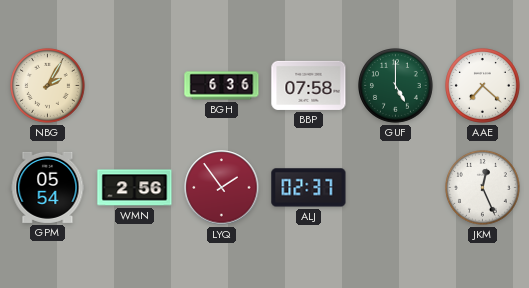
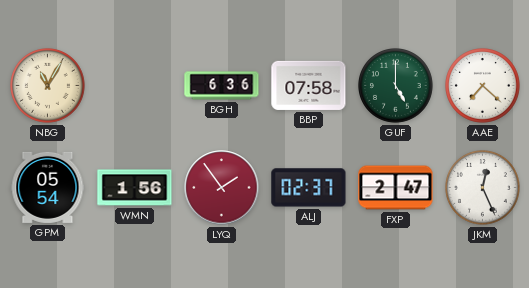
NBG: 2:05 -> 11:05
WMN: 2:56 -> 1:56
FXP: none -> 2:47
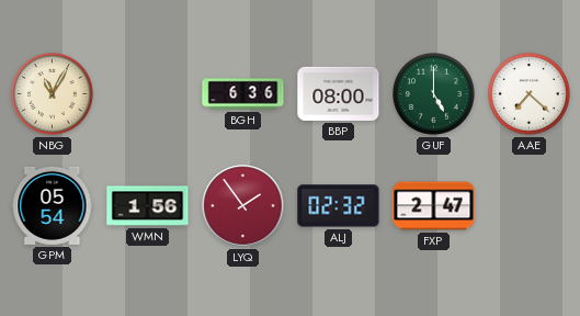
BBP: 07:58 -> 08:00
ALJ: 02:37 -> 02:32
JKM: 12:26 -> none
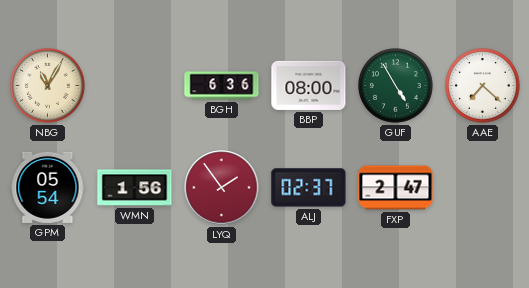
GUF: 5:00 -> 4:55
ALJ: 02:32 -> 02:37
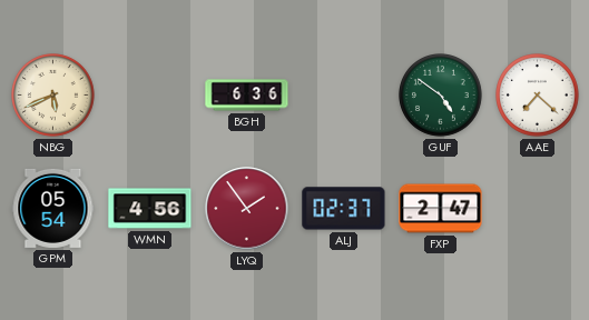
NBG: 11:05 -> 5:41
BBP: 08:00 -> none
GUF: 4:55 -> 4:51
WMN: 1:56 -> 4:56
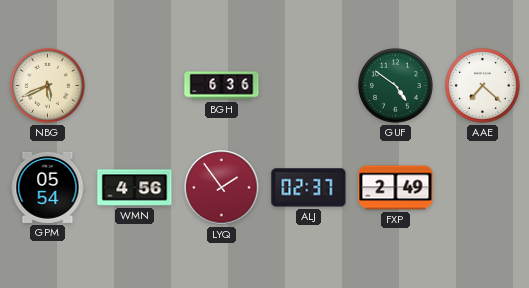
FXP: 2:47 -> 2:49
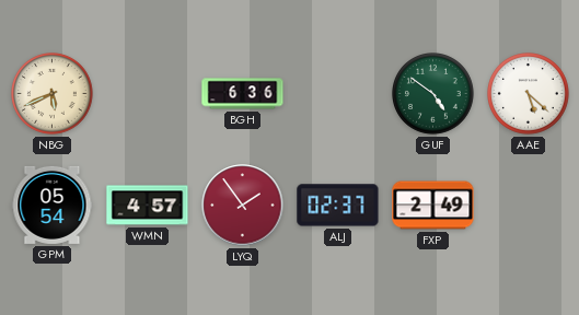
AAE: 7:22 -> 5:22
WMN: 4:56 -> 4:57
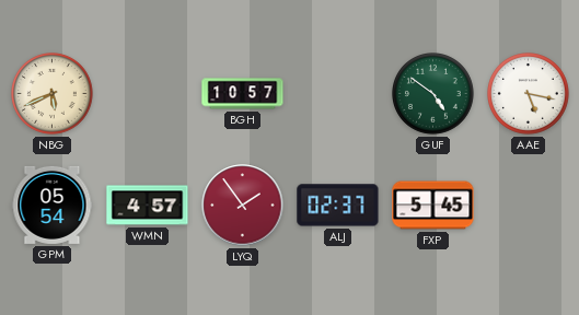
BGH: 6:36 -> 10:57
AAE: 5:22 -> 5:17
FXP: 2:49 -> 5:45
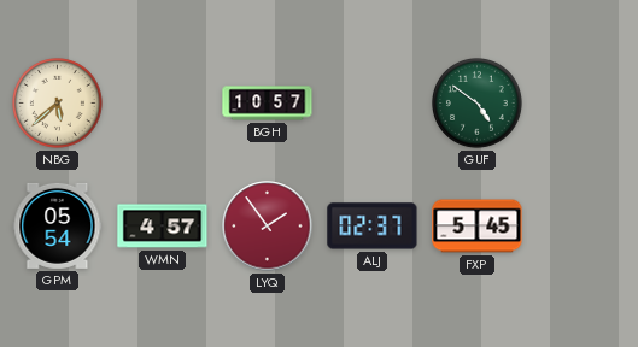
NBG: 5:41 -> 5:38
AAE: 5:17 -> none
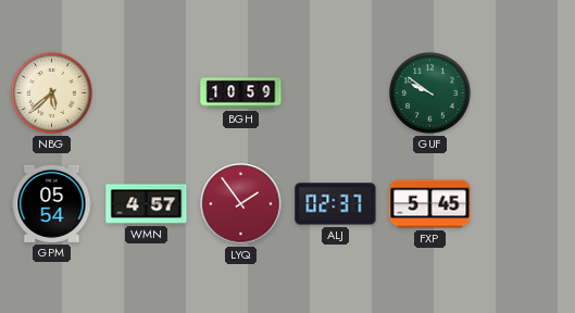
BGH: 10:57 -> 10:59
GUF: 4:51 -> 9:51
